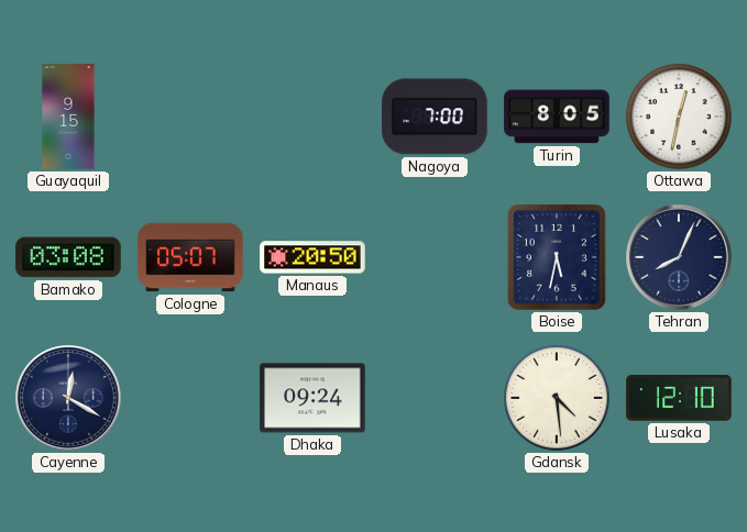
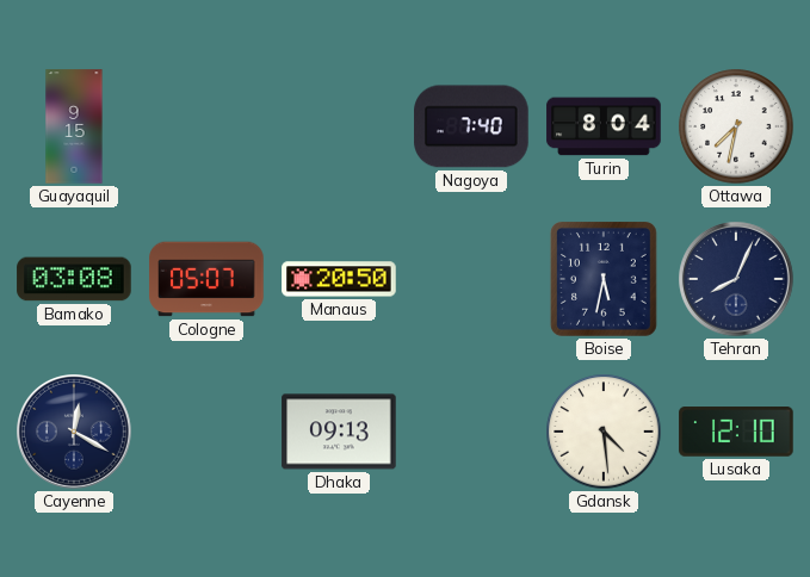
Nagoya: 7:00 -> 7:40
Turin: 8:05 -> 8:04
Ottawa: 12:32 -> 7:32
Dhaka: 09:24 -> 09:13
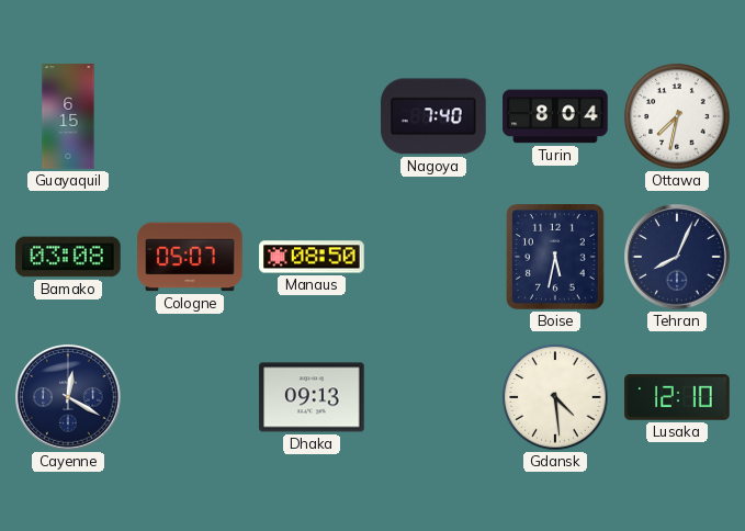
Guayaquil: 9:15 -> 6:15
Manaus: 20:50 -> 08:50
